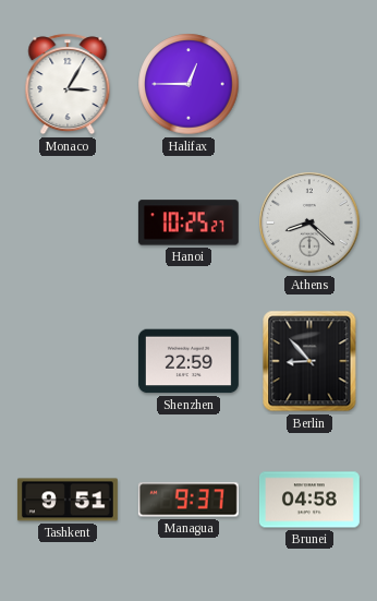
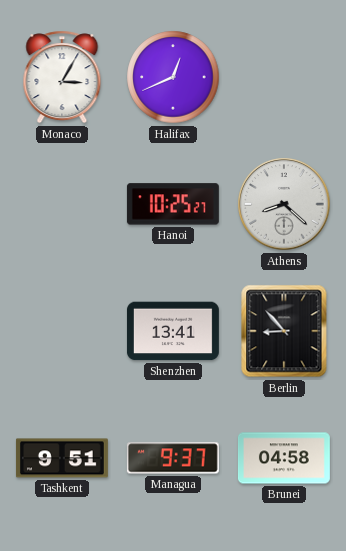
Halifax: 12:45 -> 12:41
Shenzhen: 22:59 -> 13:41
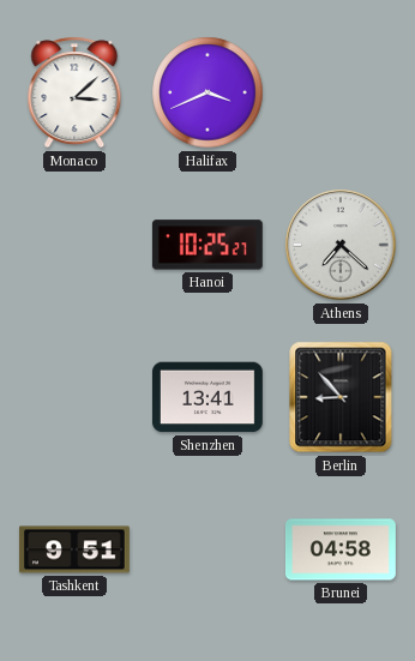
Monaco: 3:05 -> 3:08
Halifax: 12:41 -> 3:41
Athens: 8:22 -> 7:22
Managua: 9:37 -> none
